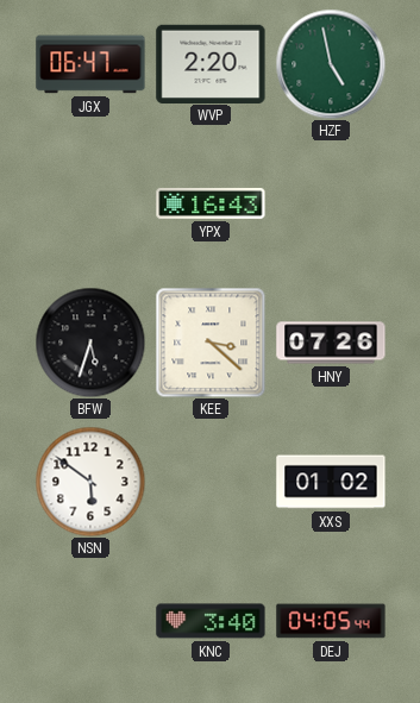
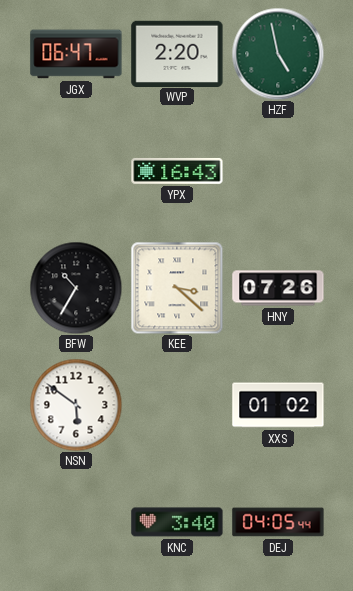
BFW: 5:33 -> 10:35
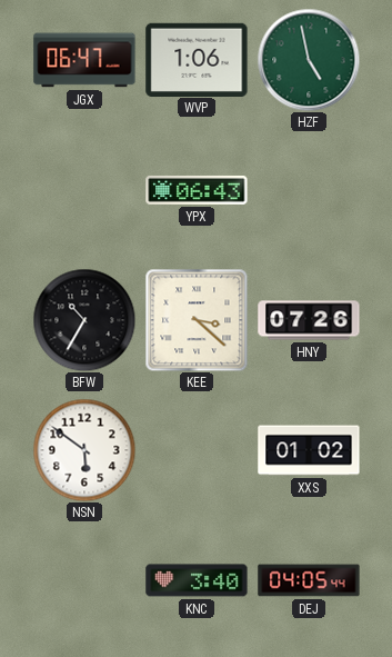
WVP: 2:20 -> 1:06
YPX: 16:43 -> 06:43
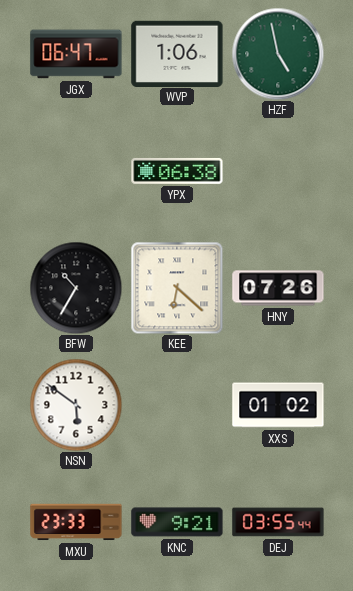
YPX: 06:43 -> 06:38
KEE: 3:22 -> 6:22
MXU: none -> 23:33
KNC: 3:40 -> 9:21
DEJ: 04:05 -> 03:55
